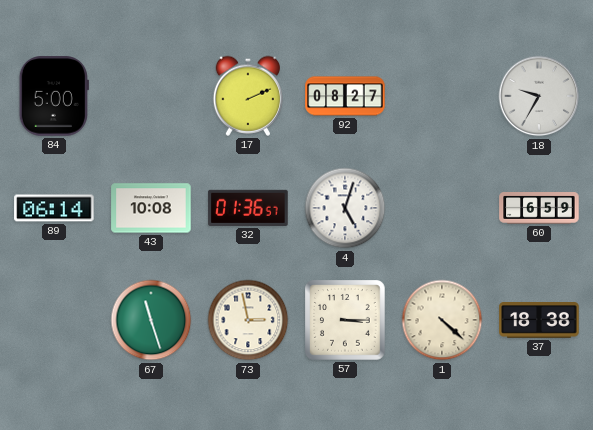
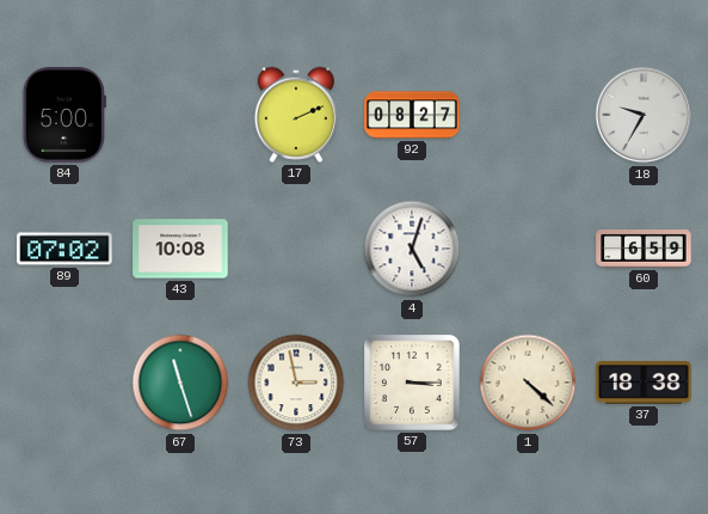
89: 06:14 -> 07:02
32: 01:36 -> none
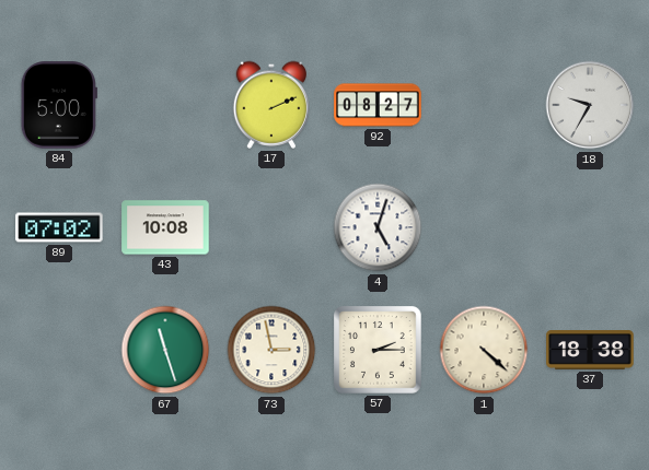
60: 6:59 -> none
57: 3:15 -> 2:15
